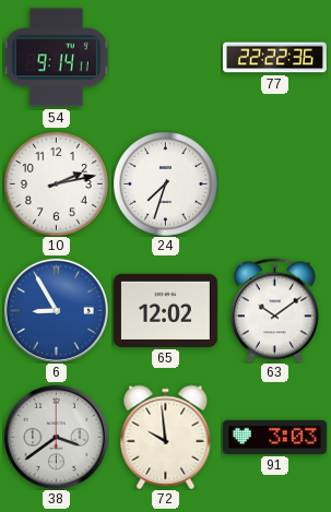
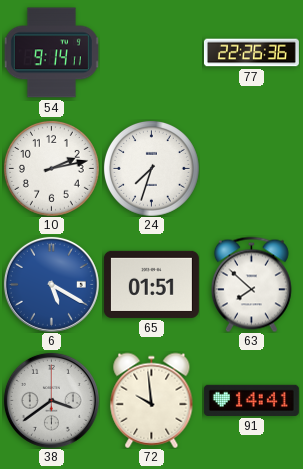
77: 22:22 -> 22:26
6: 8:55 -> 5:20
65: 12:02 -> 01:51
63: 10:09 -> 7:52
91: 3:03 -> 14:41
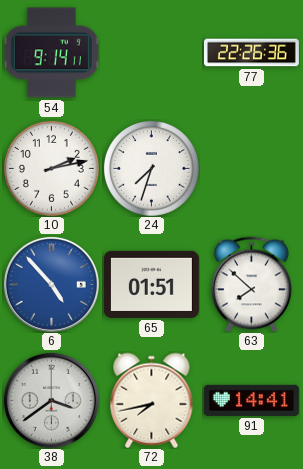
6: 5:20 -> 4:53
72: 9:59 -> 7:43
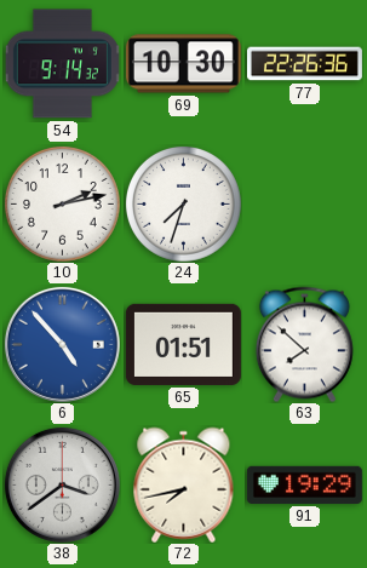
54: 9:14:11 -> 9:14:32
69: none -> 10:30
91: 14:41 -> 19:29
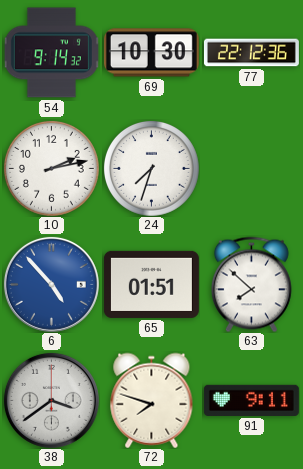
77: 22:26 -> 22:12
72: 7:43 -> 7:48
91: 19:29 -> 9:11
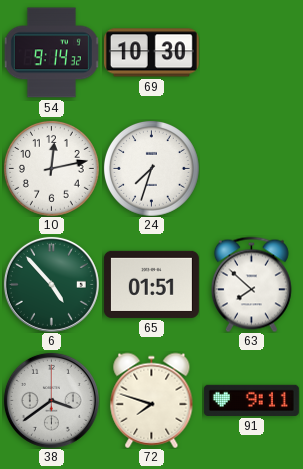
77: 22:12 -> none
10: 2:13 -> 12:13
6 dial: blue -> green
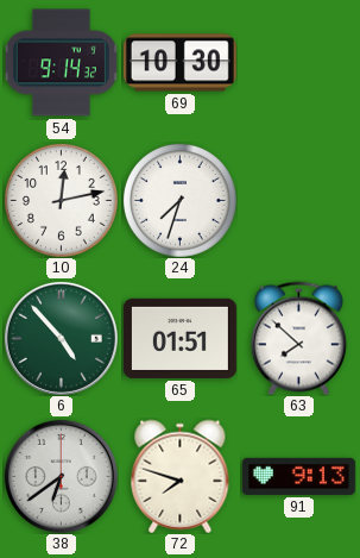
38: 3:39 -> 6:39
91: 9:11 -> 9:13
